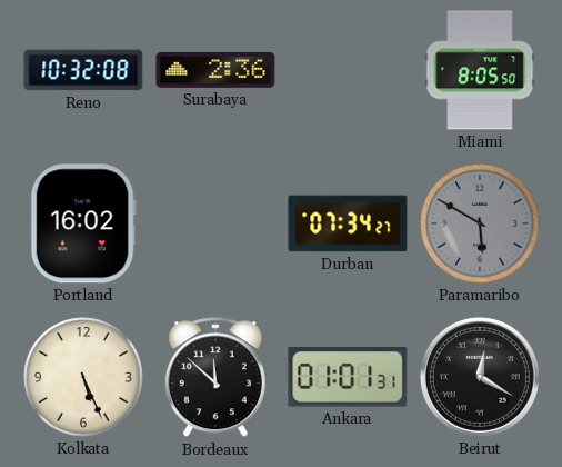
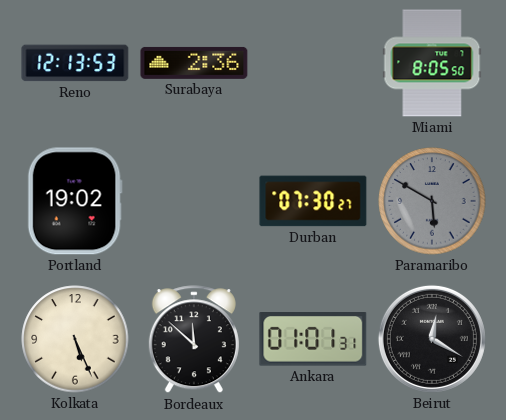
Reno: 10:32 -> 12:13
Portland: 16:02 -> 19:02
Durban: 07:34 -> 07:30
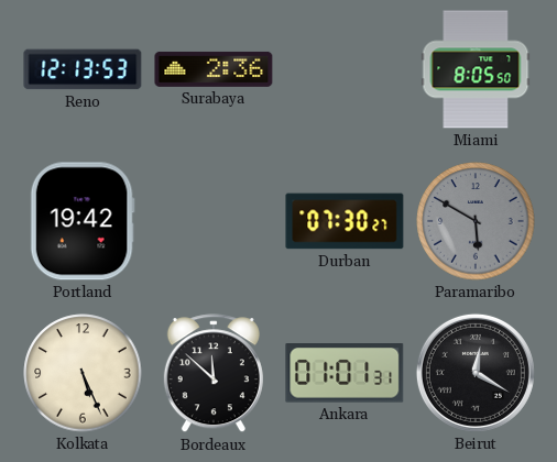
Portland: 19:02 -> 19:42
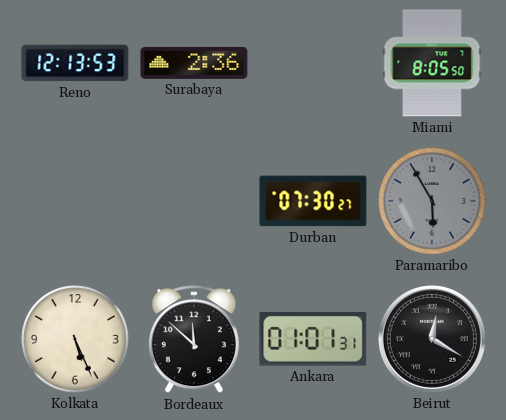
Portland: 19:42 -> none
Paramaribo: 5:50 -> 5:55
